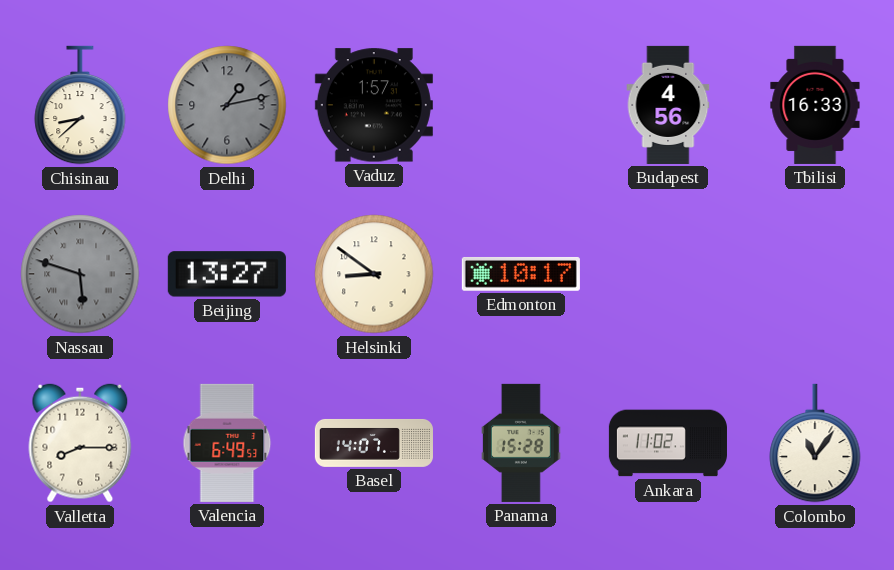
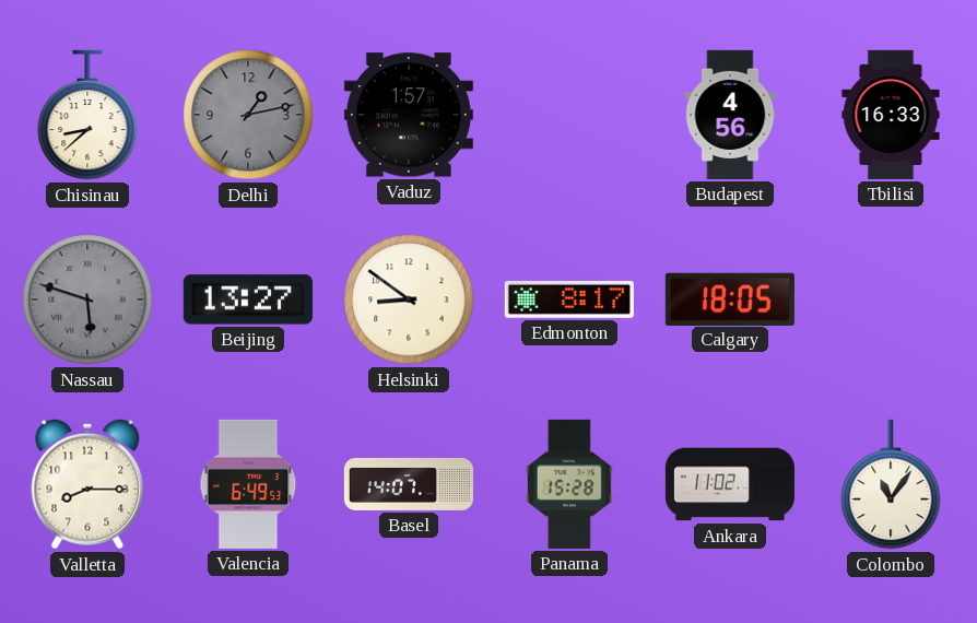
Edmonton: 10:17 -> 8:17
Calgary: none -> 18:05
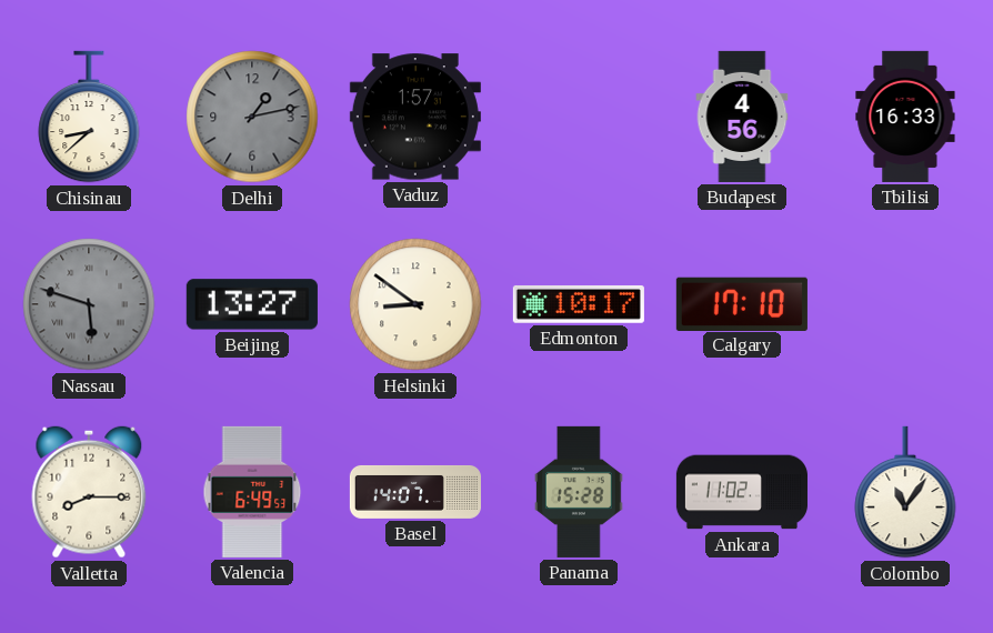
Edmonton: 8:17 -> 10:17
Calgary: 18:05 -> 17:10
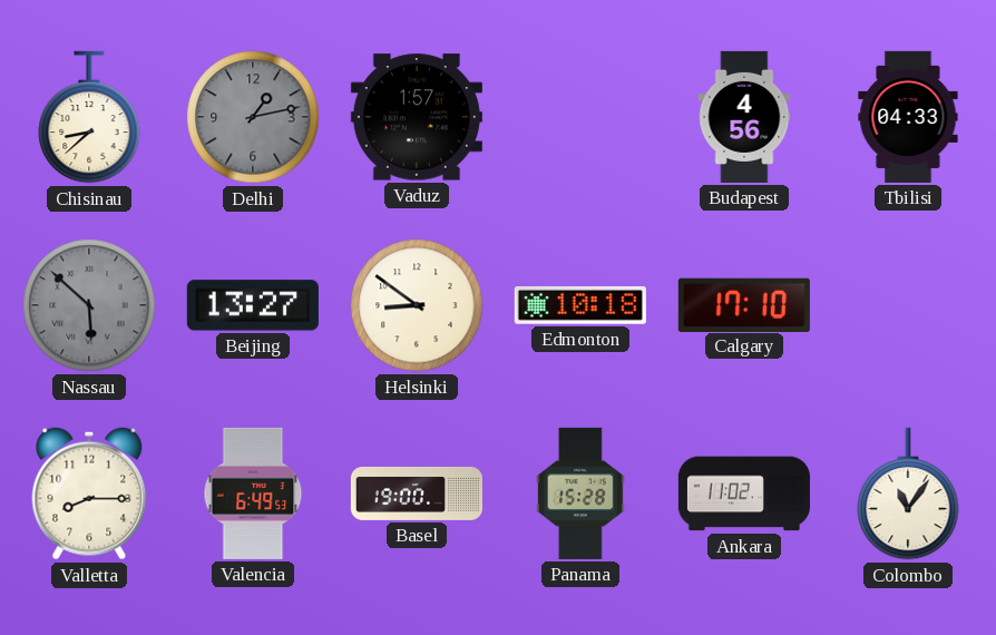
Tbilisi: 16:33 -> 04:33
Nassau: 5:48 -> 5:52
Edmonton: 10:17 -> 10:18
Basel: 14:07 -> 19:00
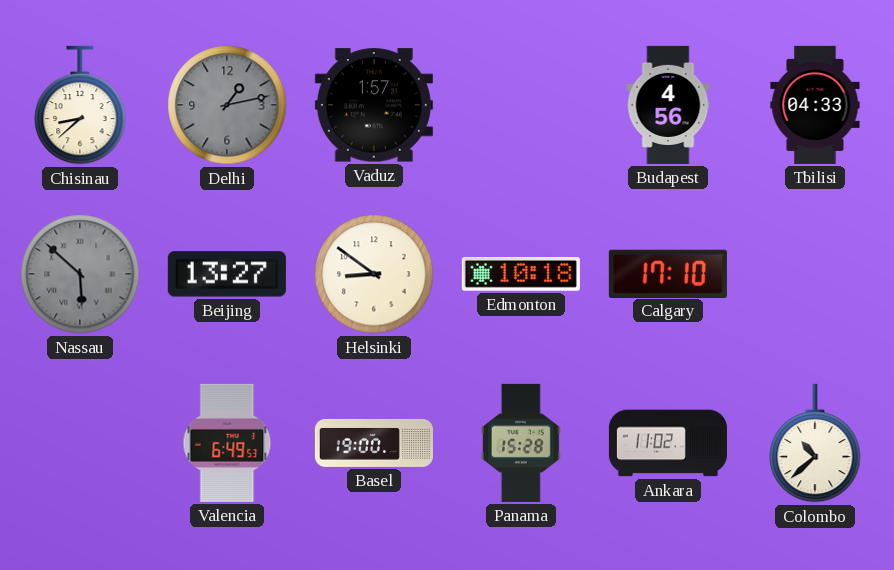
Valletta: 8:15 -> none
Colombo: 11:06 -> 10:38
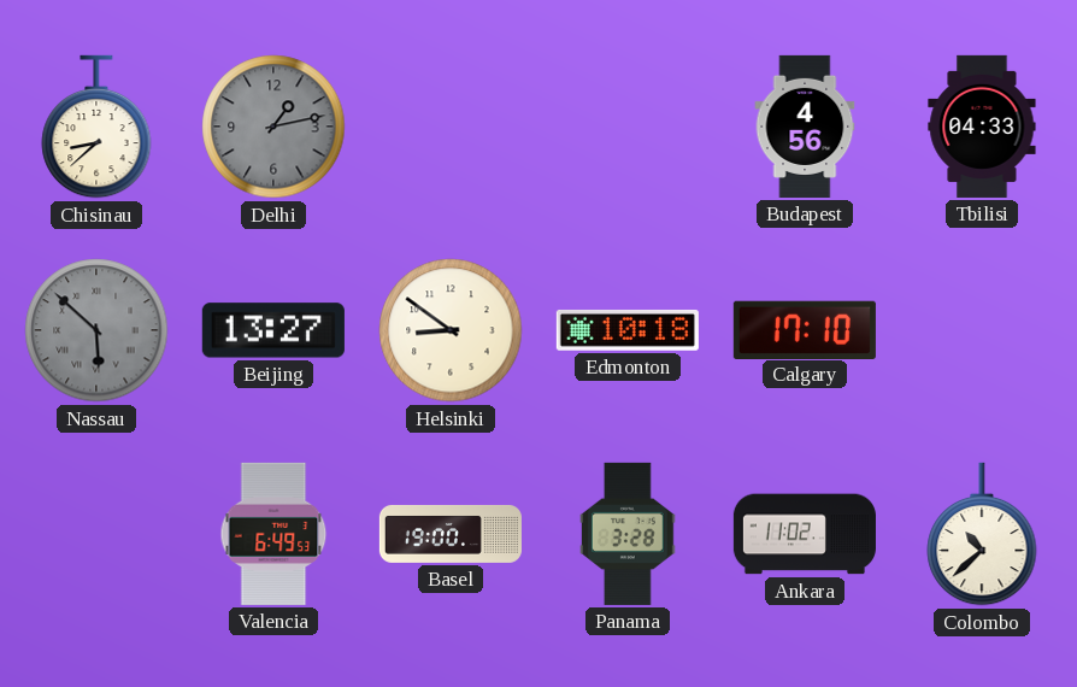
Vaduz: 1:57 -> none
Panama: 15:28 -> 3:28
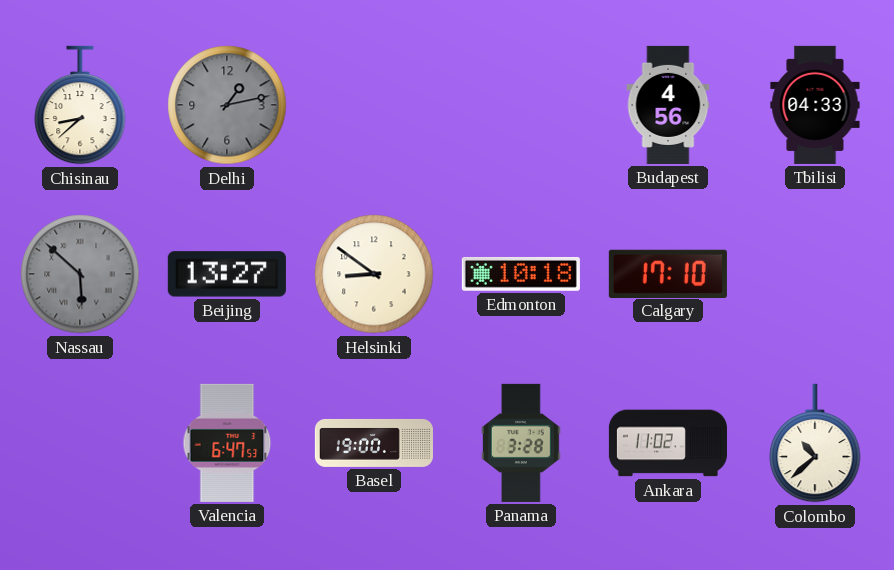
Valencia: 6:49 -> 6:47
